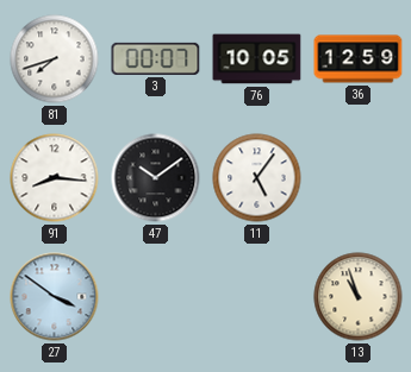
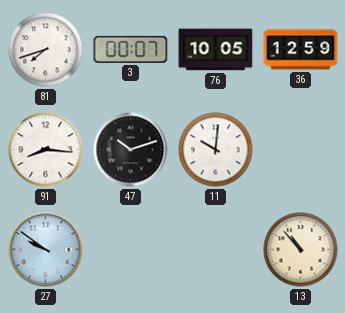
47: 10:09 -> 10:12
11: 5:06 -> 10:01
27: 3:51 -> 9:51
13: 10:57 -> 10:53
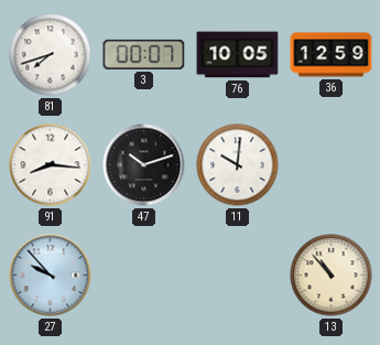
27: 9:51 -> 9:53
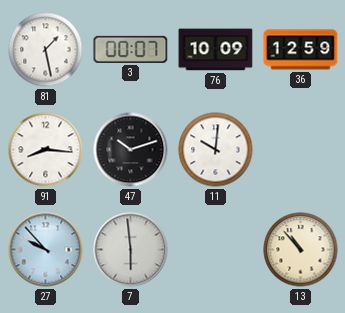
81: 7:42 -> 1:28
76: 10:05 -> 10:09
7: none -> 5:59
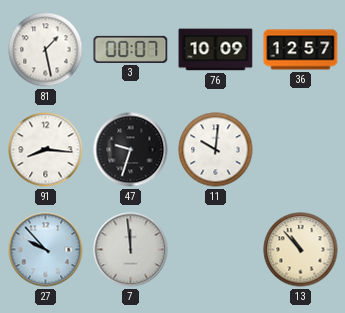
36: 12:59 -> 12:57
47: 10:12 -> 9:33
7: 5:59 -> 11:59
